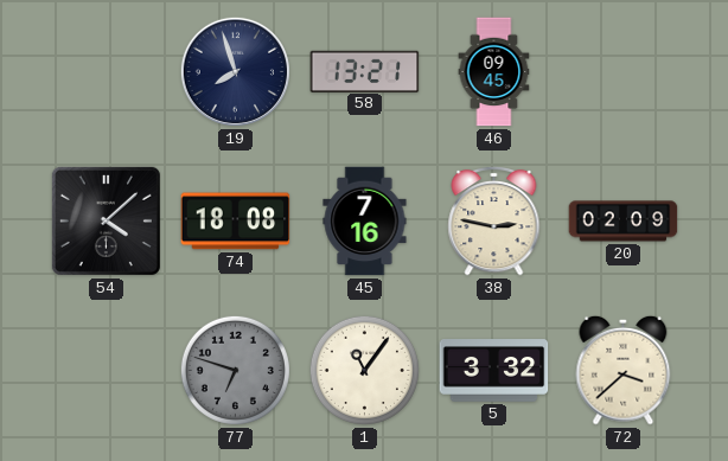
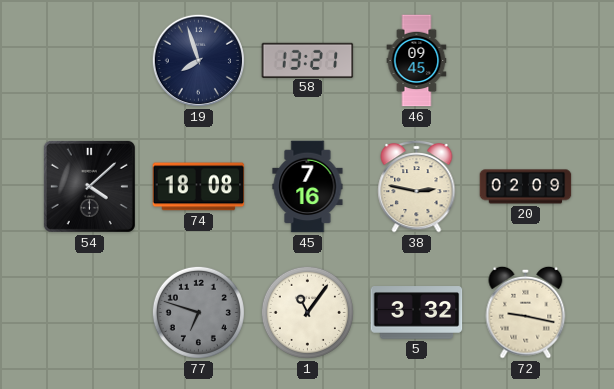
72: 3:38 -> 9:17
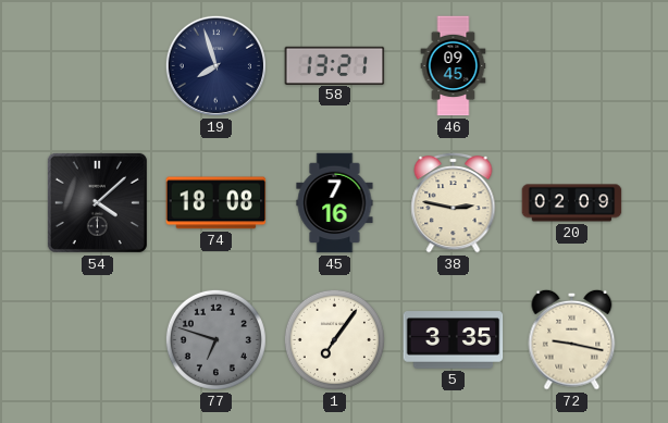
1: 11:06 -> 7:06
5: 3:32 -> 3:35
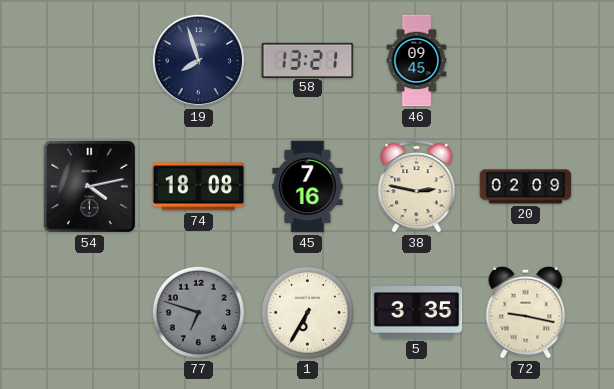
54: 4:08 -> 4:13
1: 7:06 -> 6:35
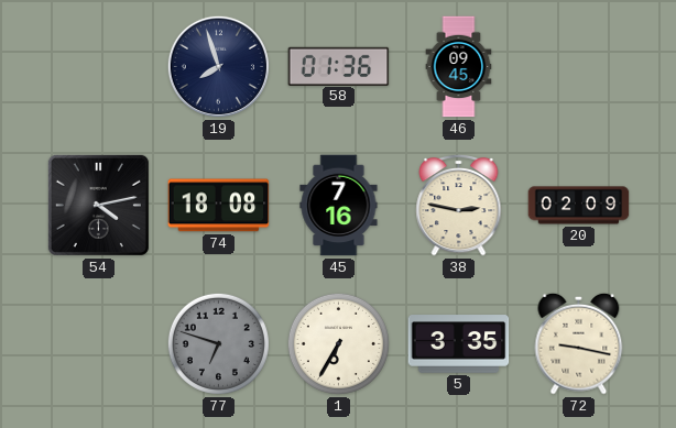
58: 13:21 -> 01:36
